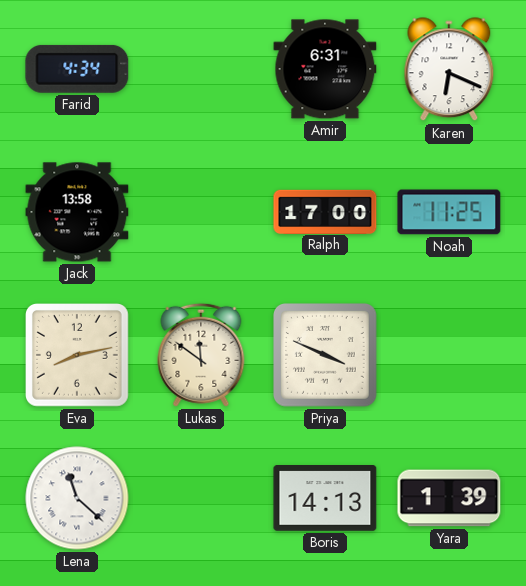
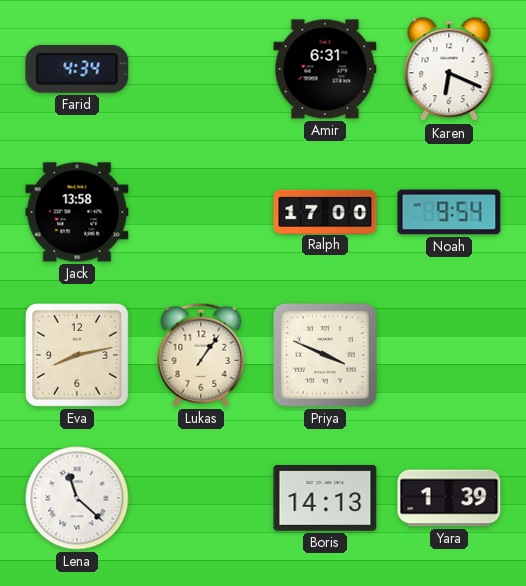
Noah: 11:25 -> 9:54
Lukas: 11:51 -> 1:06
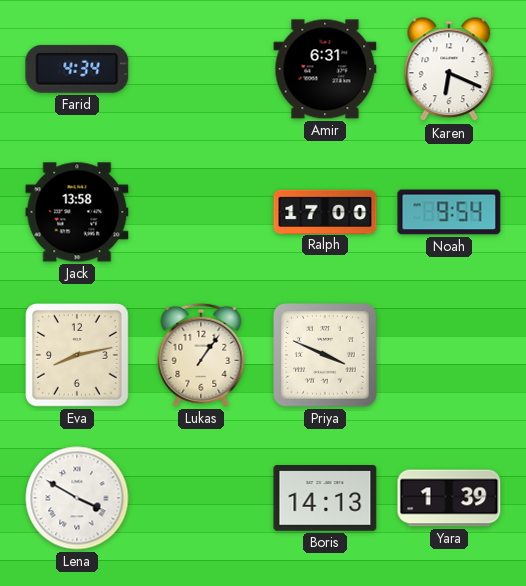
Lena: 11:22 -> 3:50
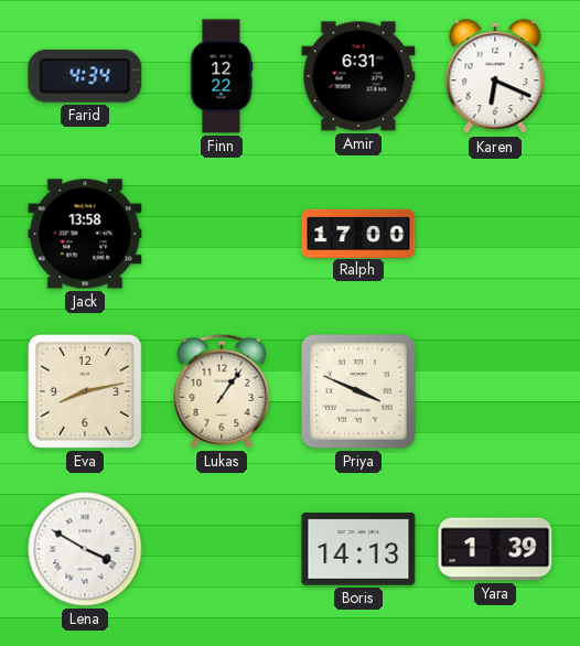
Finn: none -> 12:22
Noah: 9:54 -> none
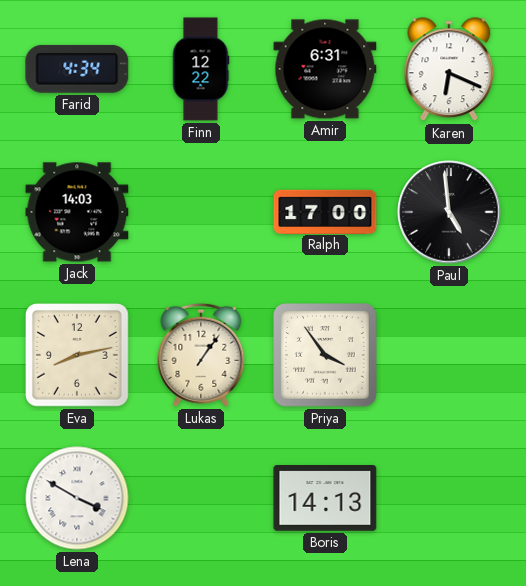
Jack: 13:58 -> 14:03
Paul: none -> 4:59
Priya: 3:49 -> 3:54
Yara: 1:39 -> none
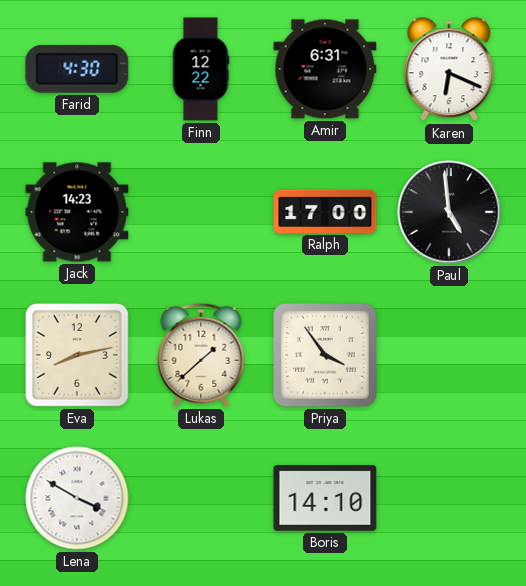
Farid: 4:34 -> 4:30
Jack: 14:03 -> 14:23
Lukas: 1:06 -> 1:38
Boris: 14:13 -> 14:10
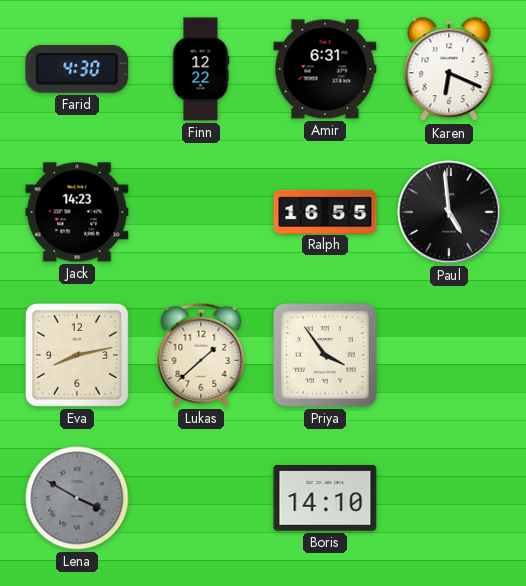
Ralph: 17:00 -> 16:55
Lena dial: white -> grey
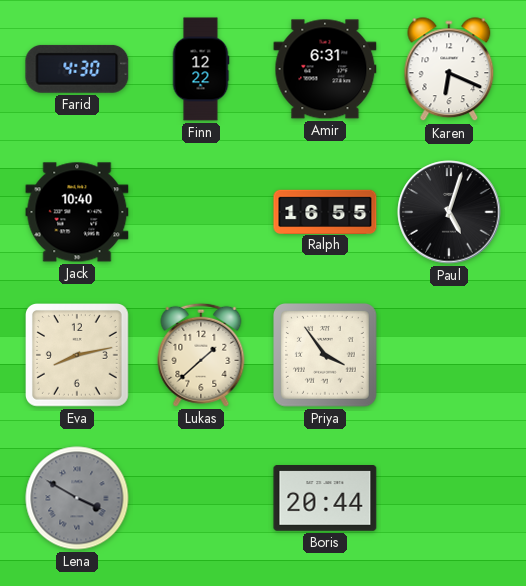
Jack: 14:23 -> 10:40
Paul: 4:59 -> 5:03
Boris: 14:10 -> 20:44
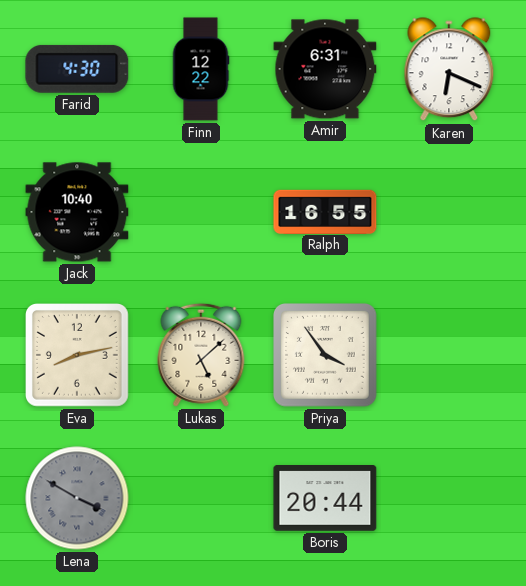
Paul: 5:03 -> none
Lukas: 1:38 -> 5:08
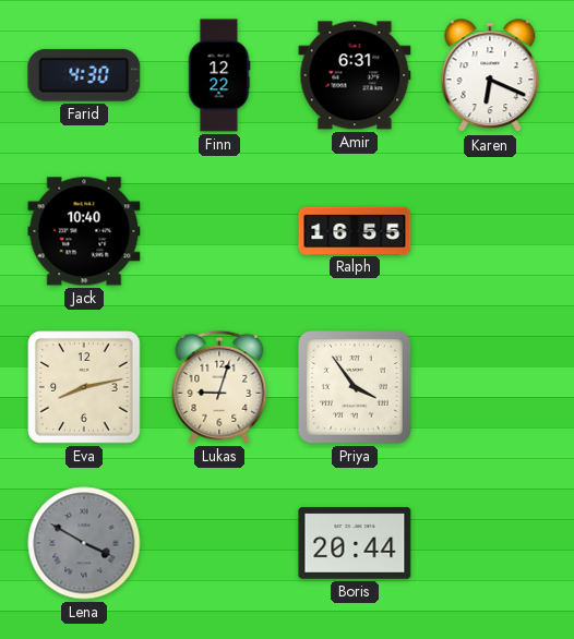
Lukas: 5:08 -> 9:03
